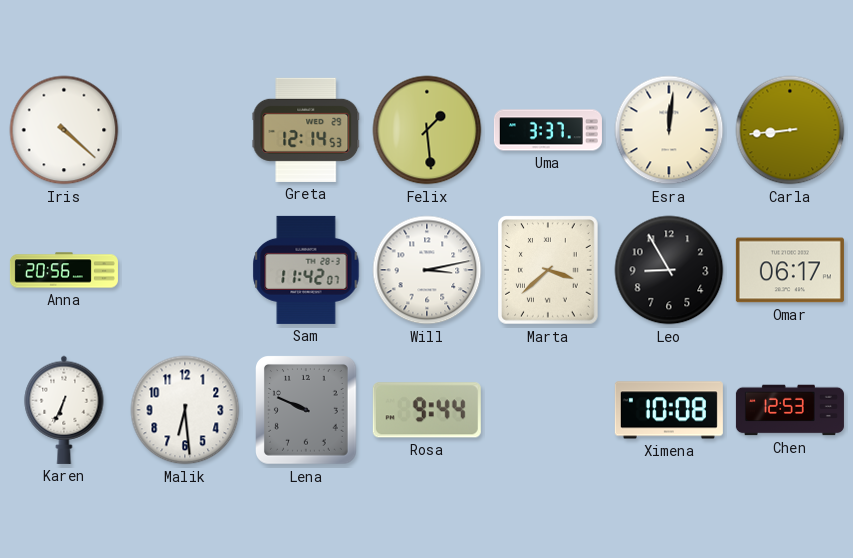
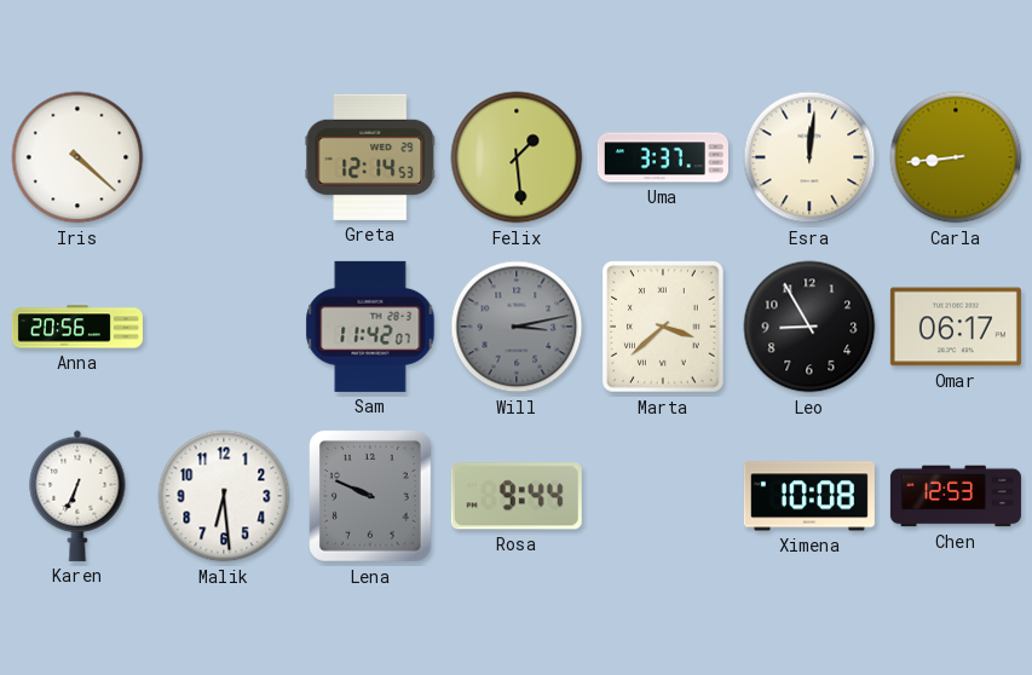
Will dial: white -> grey
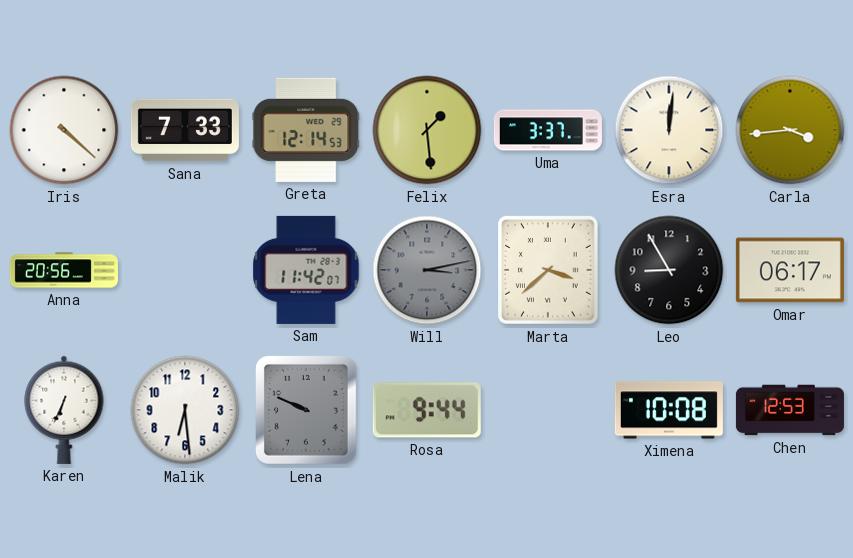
Sana: none -> 7:33
Carla: 8:44 -> 3:44
